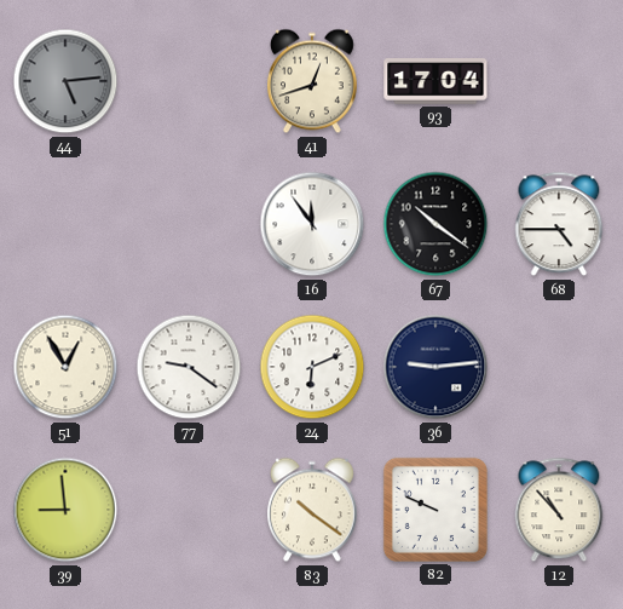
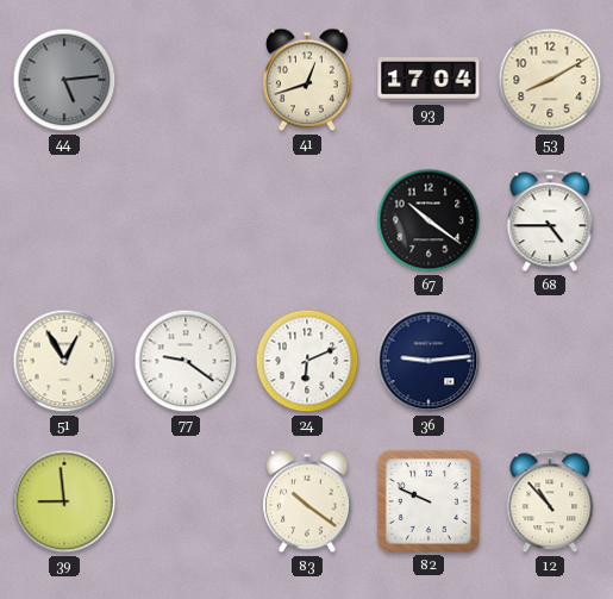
53: none -> 8:10
16: 11:54 -> none
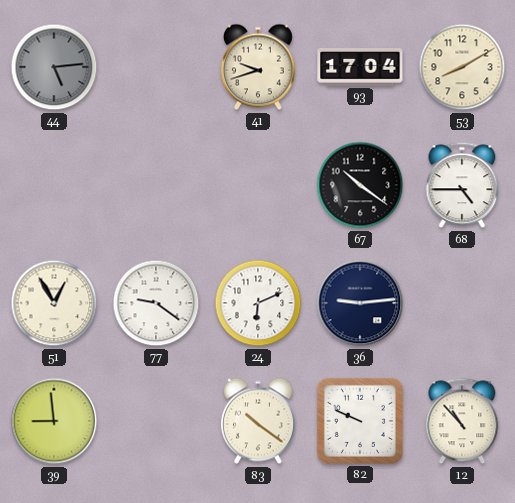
41: 12:42 -> 9:42
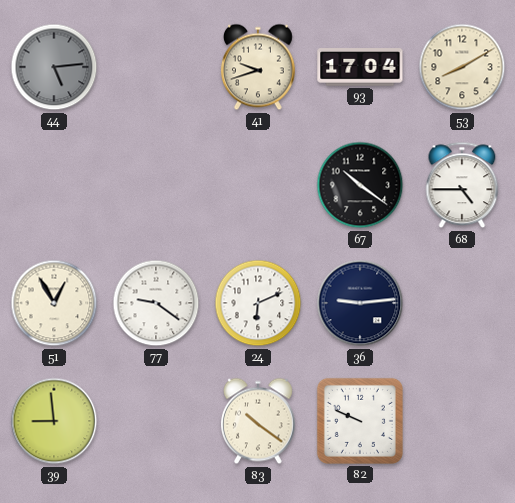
12: 10:53 -> none
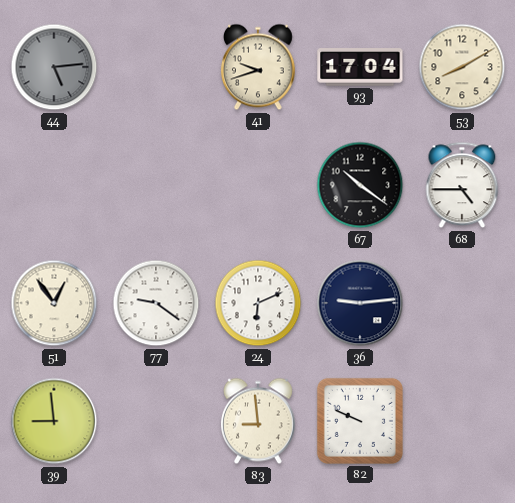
51: 12:55 -> 12:54
83: 10:21 -> 8:59
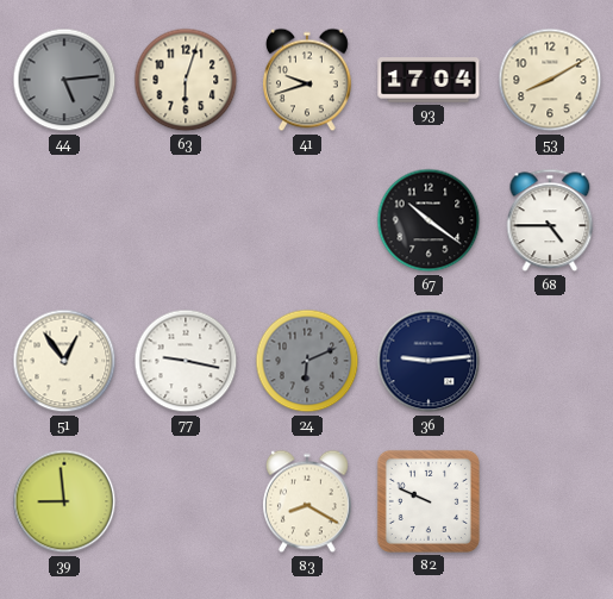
63: none -> 6:03
77: 9:21 -> 9:17
24 dial: white -> grey
83: 8:59 -> 8:20
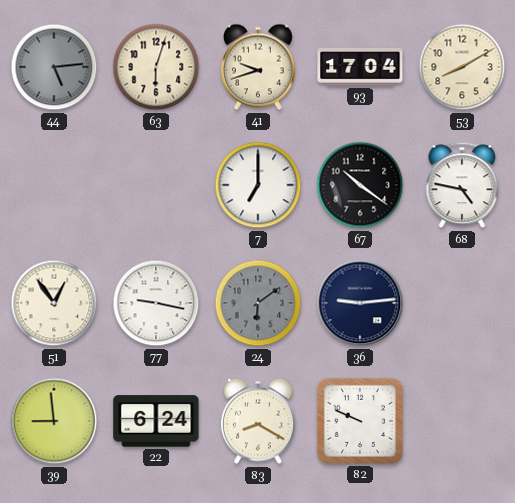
7: none -> 7:00
68: 4:45 -> 4:47
24: 6:11 -> 6:09
22: none -> 6:24
